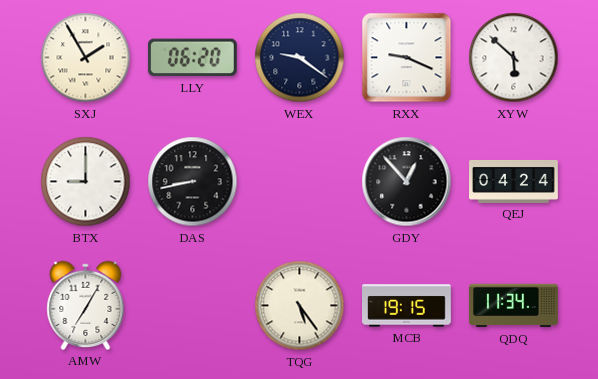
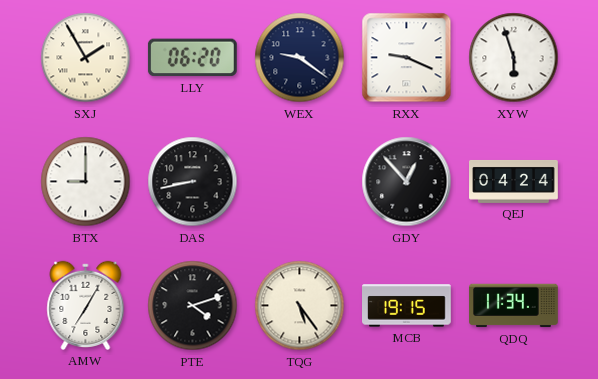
XYW: 5:52 -> 5:57
PTE: none -> 4:12
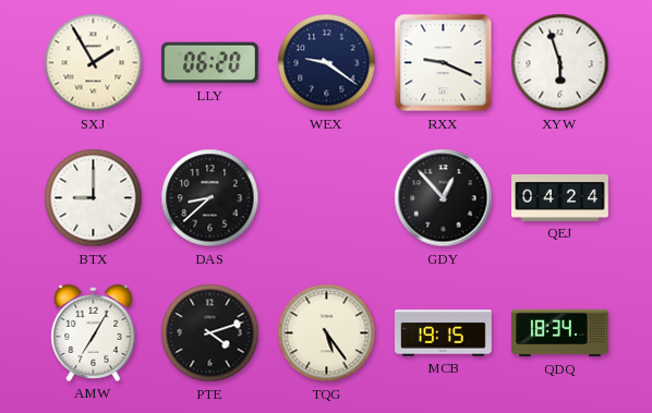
DAS: 8:43 -> 8:38
QDQ: 11:34 -> 18:34
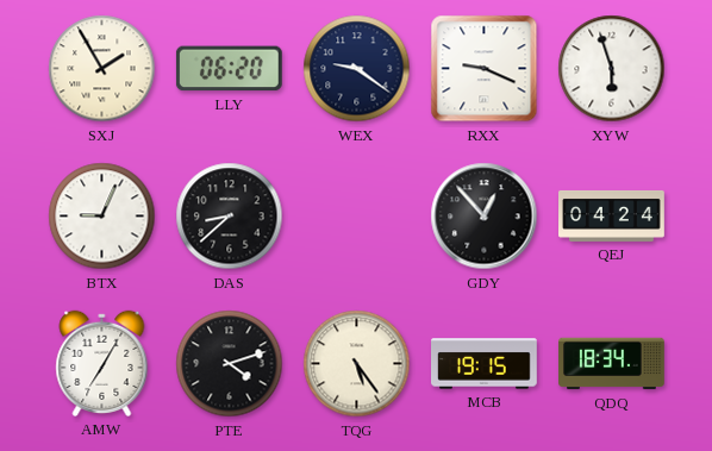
BTX: 9:00 -> 9:04
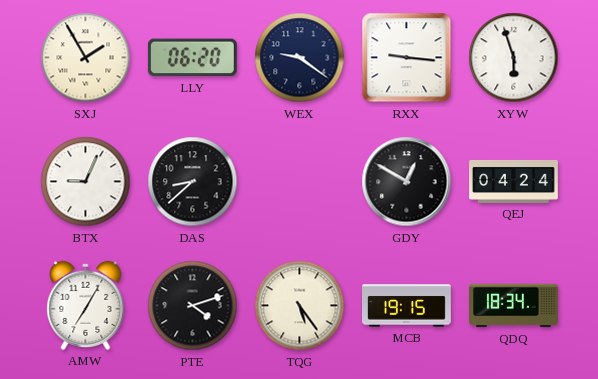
RXX: 9:19 -> 9:16
GDY: 12:53 -> 12:50
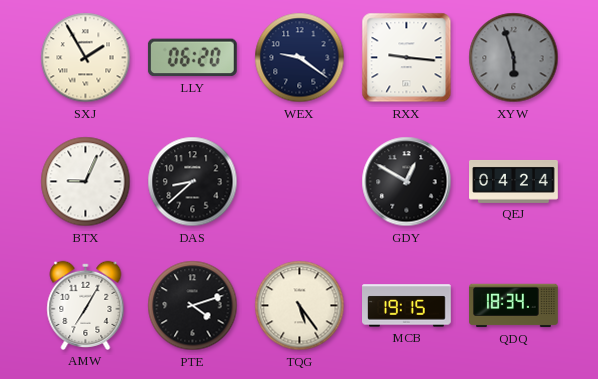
XYW dial: white -> grey
